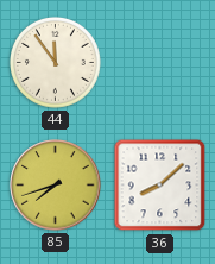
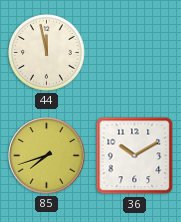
44: 11:54 -> 11:58
36: 8:08 -> 10:10
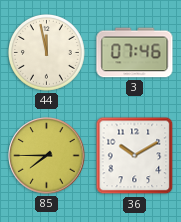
3: none -> 07:46
85: 7:42 -> 7:45
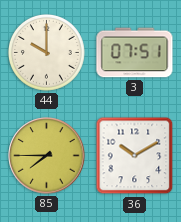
44: 11:58 -> 10:00
3: 07:46 -> 07:51
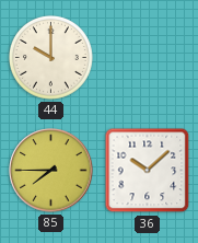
3: 07:51 -> none
36: 10:10 -> 10:08
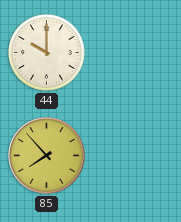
85: 7:45 -> 7:53
36: 10:08 -> none
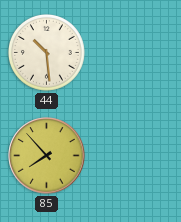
44: 10:00 -> 10:29
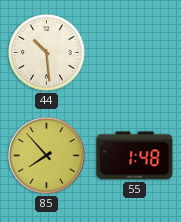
55: none -> 1:48
